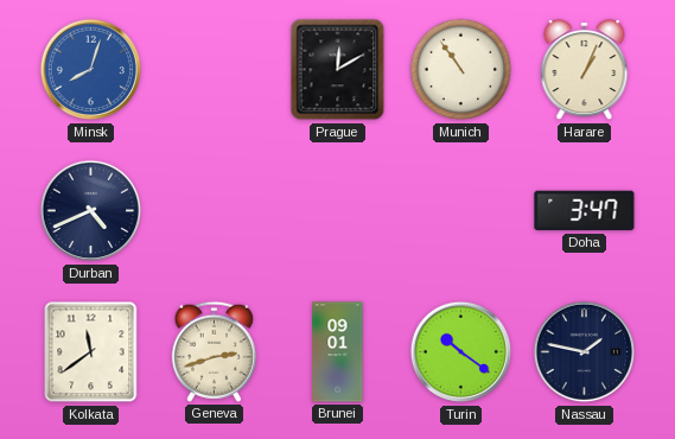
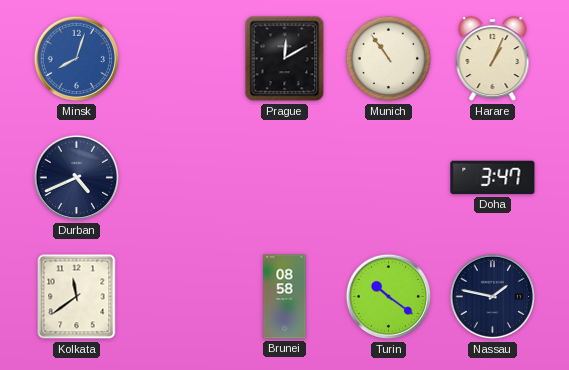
Geneva: 2:42 -> none
Brunei: 09:01 -> 08:58
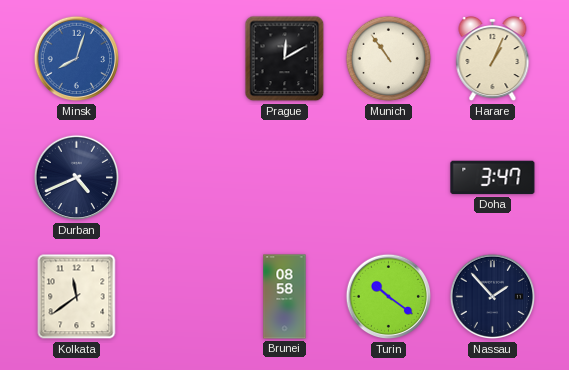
Nassau: 1:47 -> 1:53
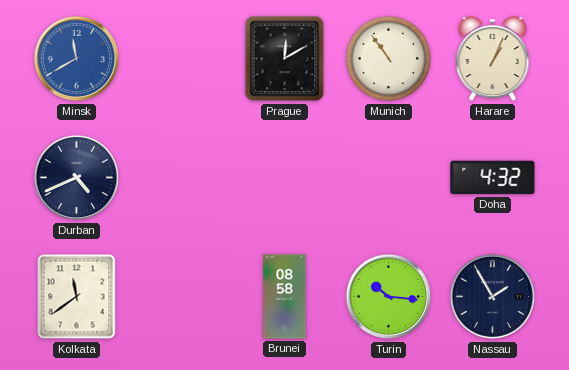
Minsk: 8:03 -> 11:40
Doha: 3:47 -> 4:32
Turin: 10:21 -> 10:16
Nassau: 1:53 -> 1:55
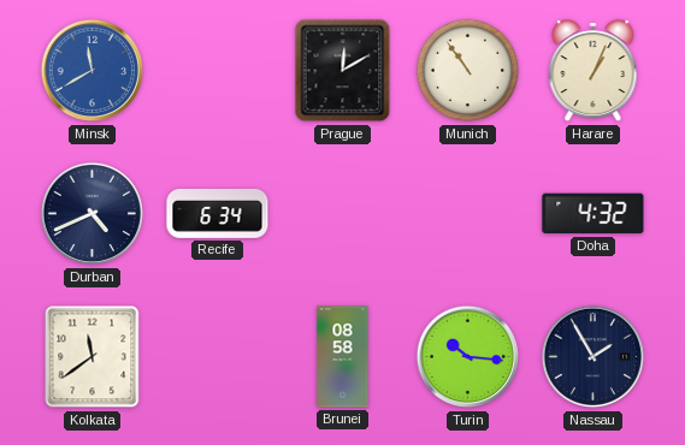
Recife: none -> 6:34
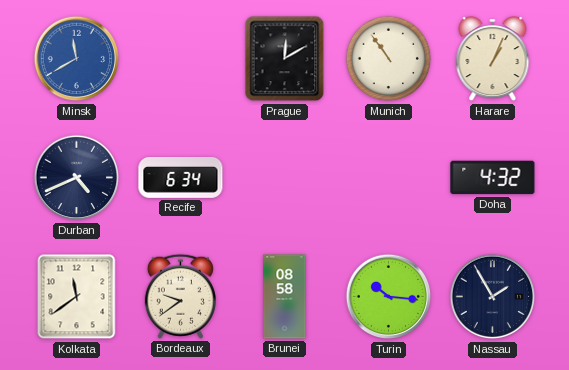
Bordeaux: none -> 9:39
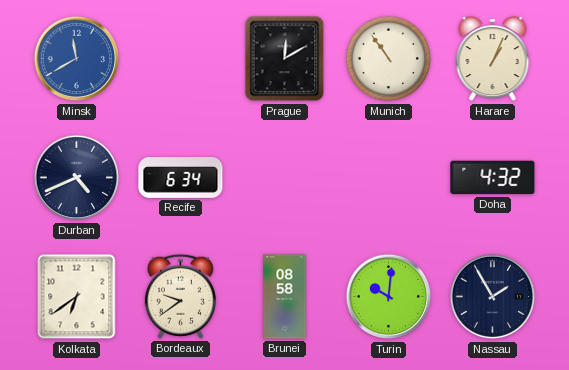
Kolkata: 11:39 -> 6:39
Turin: 10:16 -> 10:01
